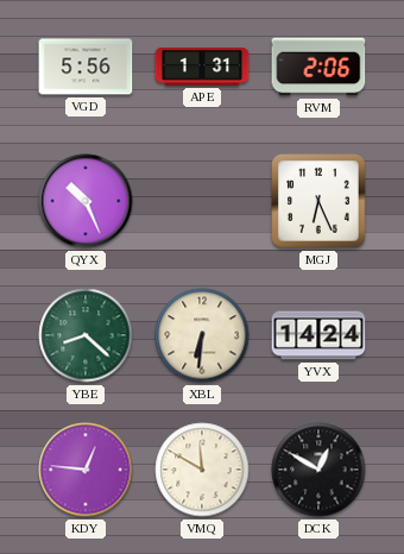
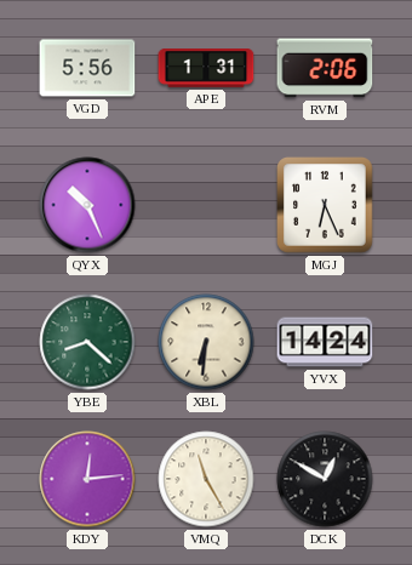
KDY: 12:46 -> 12:14
VMQ: 11:50 -> 11:25
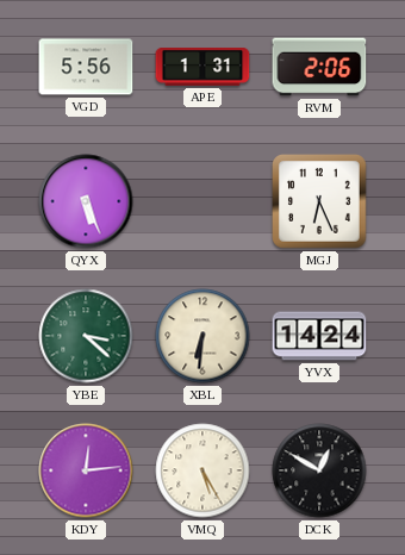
QYX: 10:26 -> 5:26
YBE: 8:22 -> 3:22
VMQ: 11:25 -> 5:25
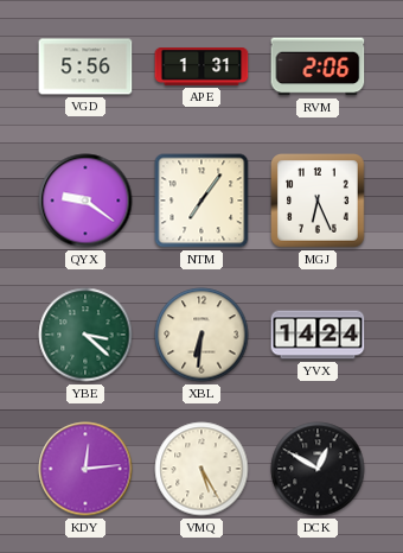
QYX: 5:26 -> 9:21
NTM: none -> 7:06
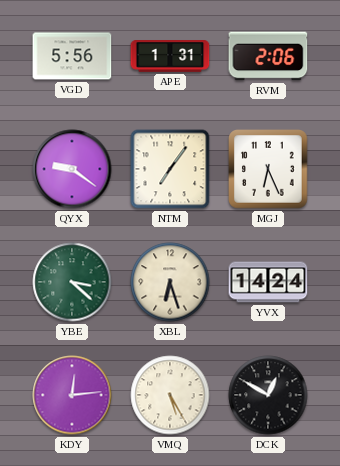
XBL: 6:31 -> 6:27
